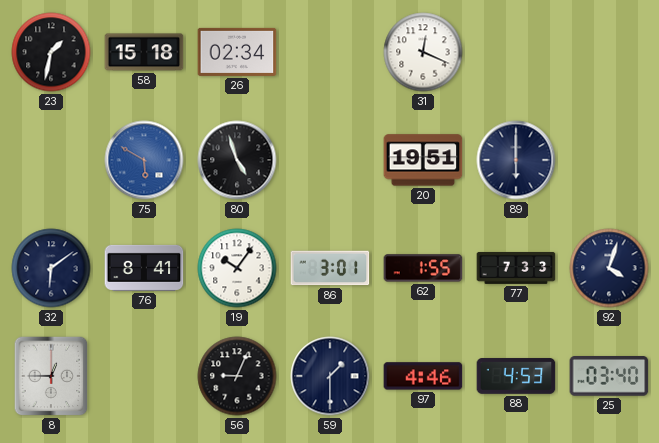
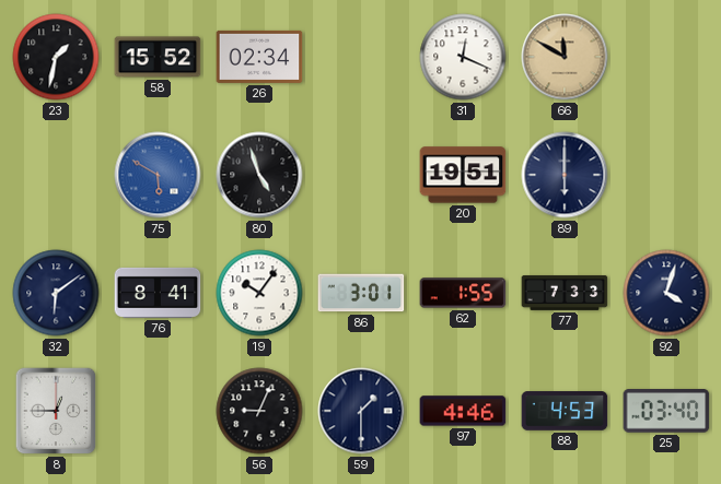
58: 15:18 -> 15:52
66: none -> 11:50
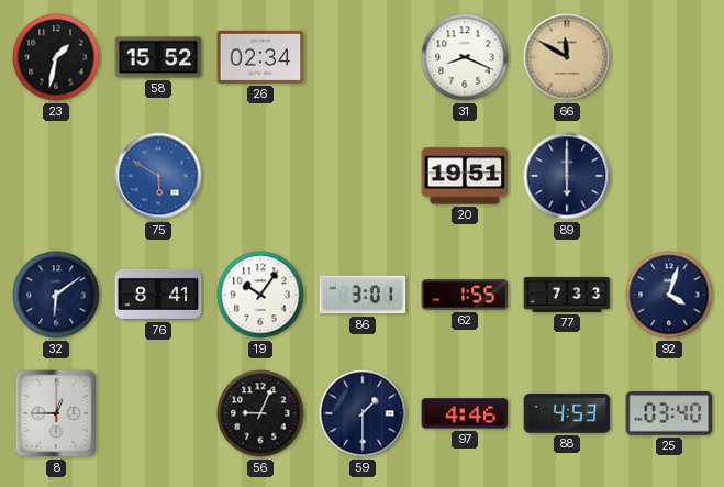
31: 12:19 -> 8:19
80: 4:57 -> none
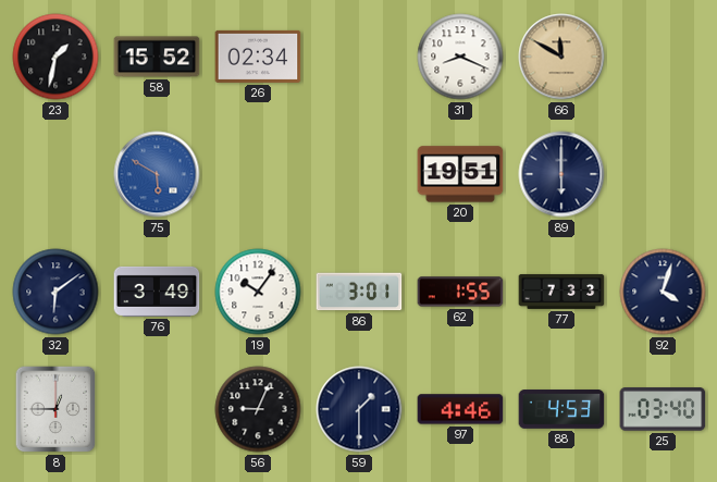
76: 8:41 -> 3:49
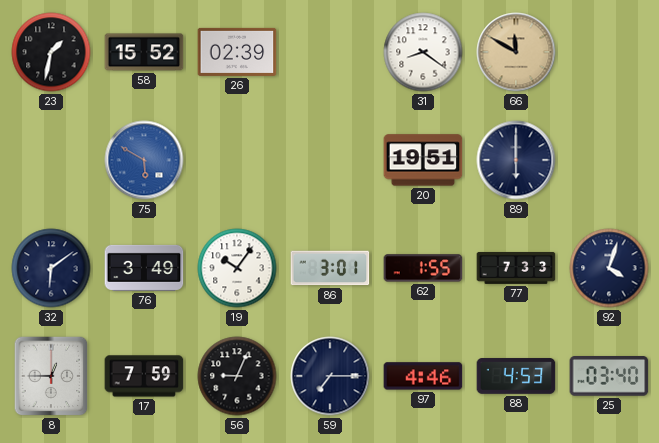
26: 02:34 -> 02:39
31: 8:19 -> 8:21
17: none -> 7:59
59: 1:30 -> 7:15
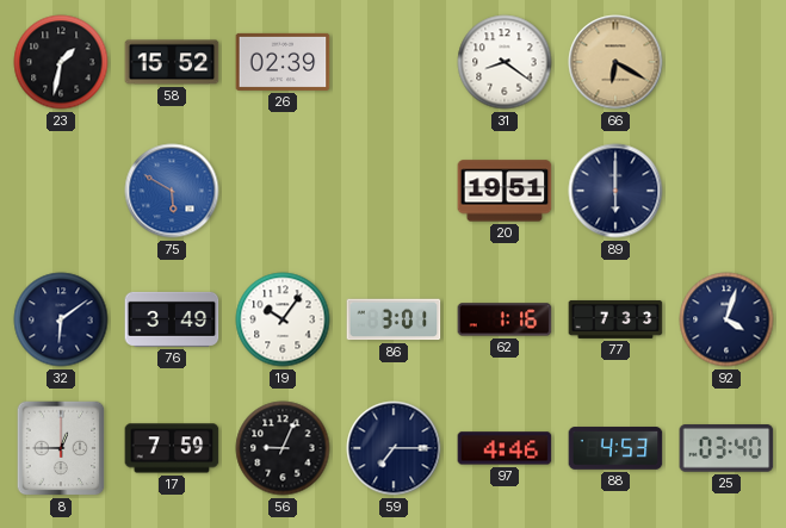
66: 11:50 -> 6:20
62: 1:55 -> 1:16
